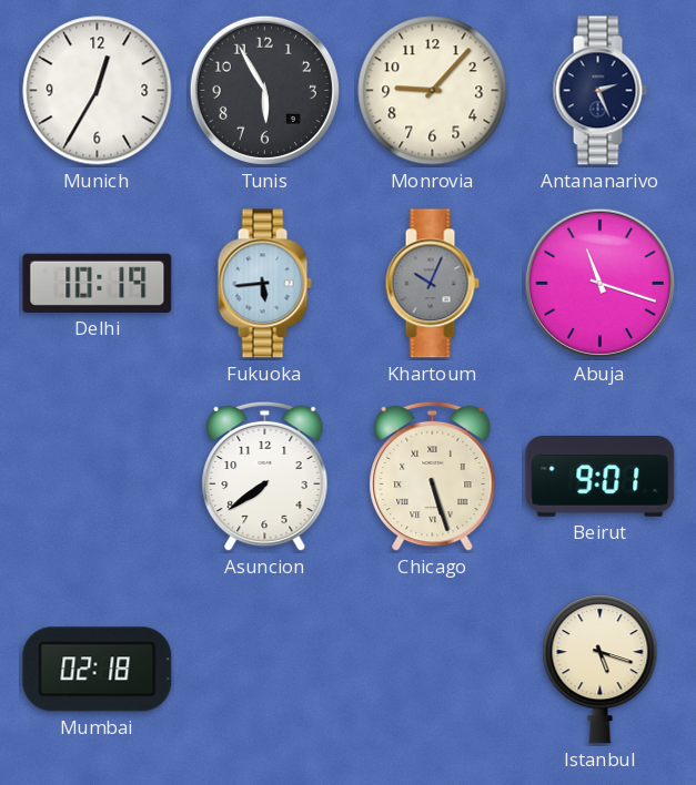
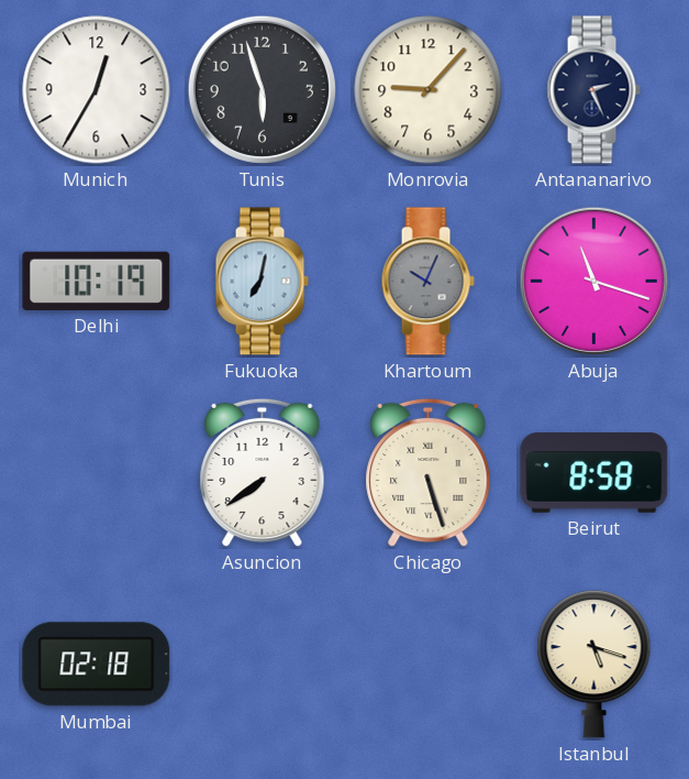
Tunis: 5:55 -> 5:57
Fukuoka: 5:44 -> 7:02
Beirut: 9:01 -> 8:58
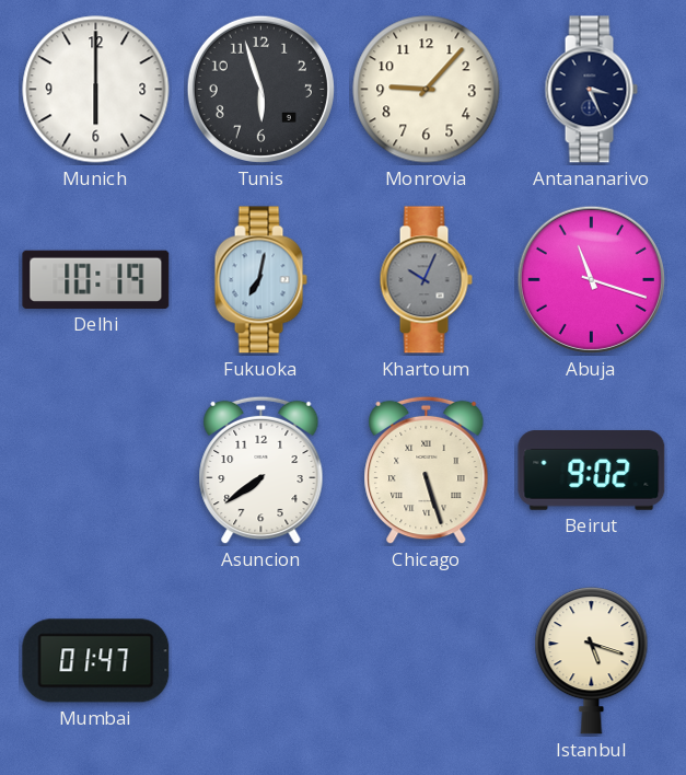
Munich: 12:35 -> 6:00
Antananarivo: 2:26 -> 3:26
Beirut: 8:58 -> 9:02
Mumbai: 02:18 -> 01:47
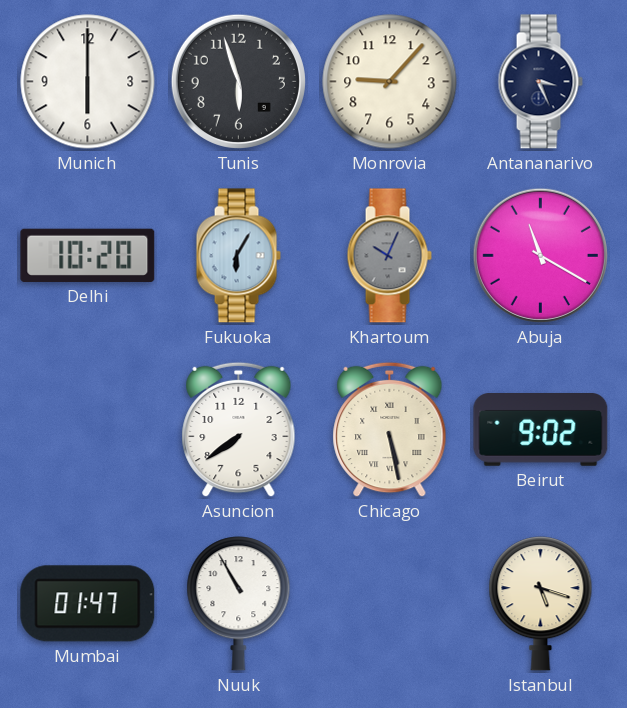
Delhi: 10:19 -> 10:20
Fukuoka: 7:02 -> 6:05
Abuja: 11:18 -> 11:20
Chicago: 5:27 -> 5:28
Nuuk: none -> 10:55
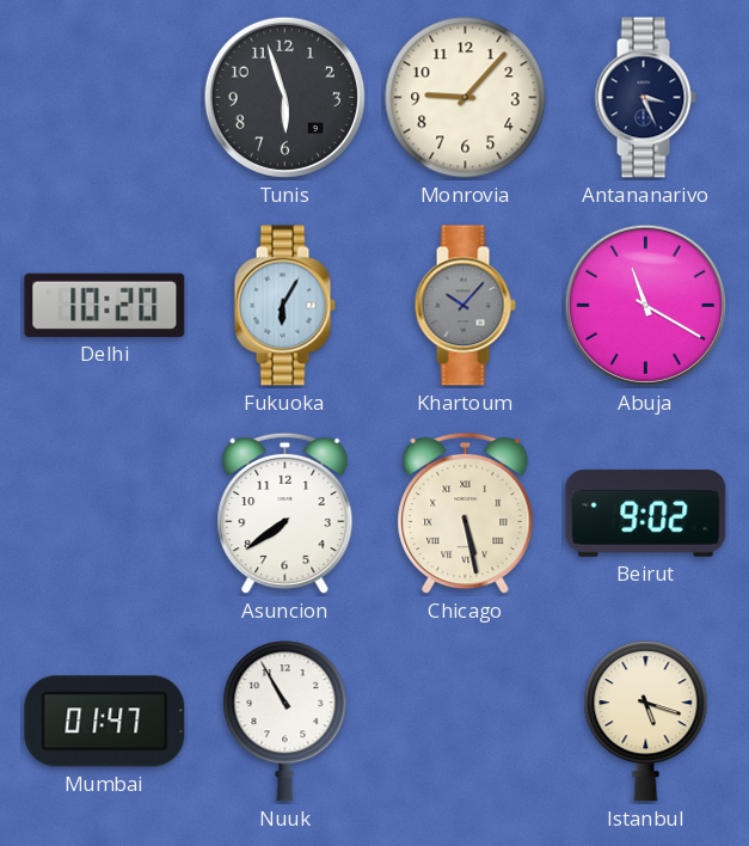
Munich: 6:00 -> none
Khartoum: 10:04 -> 10:07
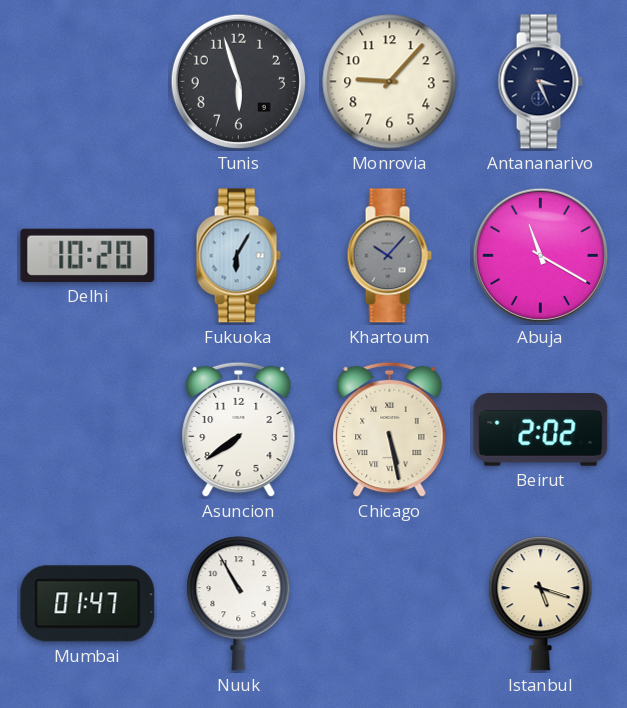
Beirut: 9:02 -> 2:02
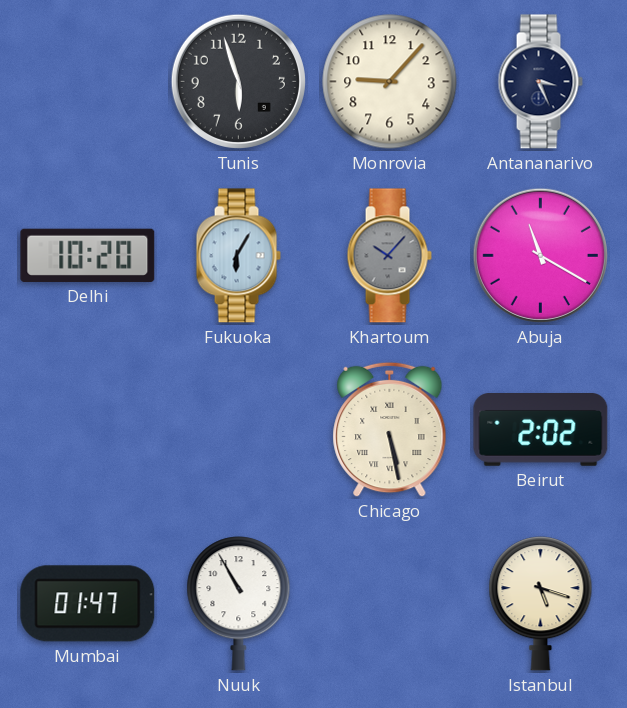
Asuncion: 7:39 -> none
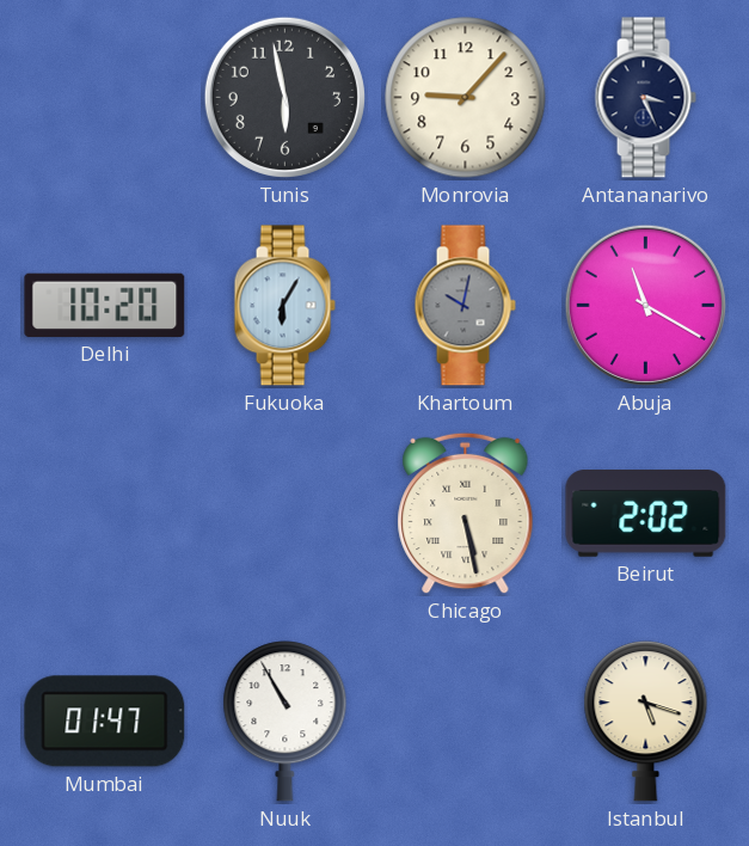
Tunis: 5:57 -> 5:58
Khartoum: 10:07 -> 10:02
